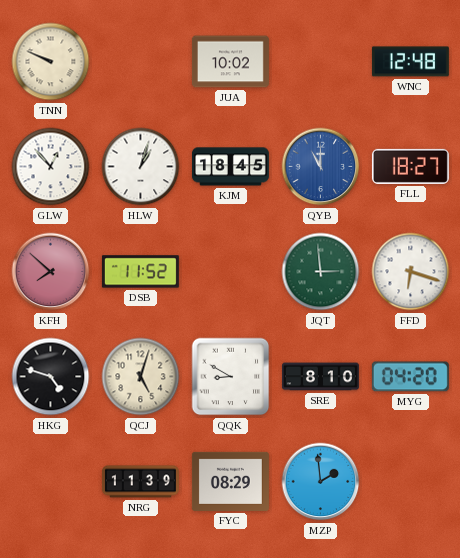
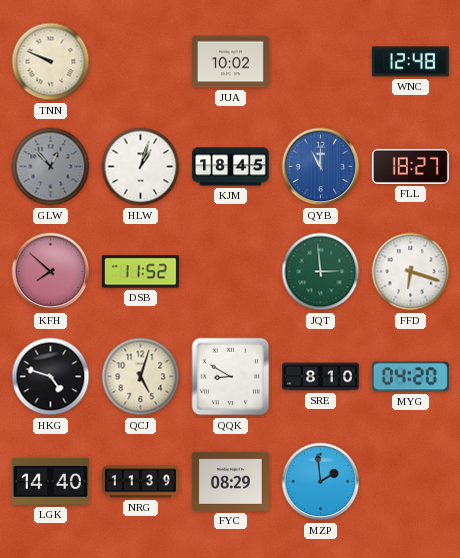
GLW dial: white -> grey
LGK: none -> 14:40
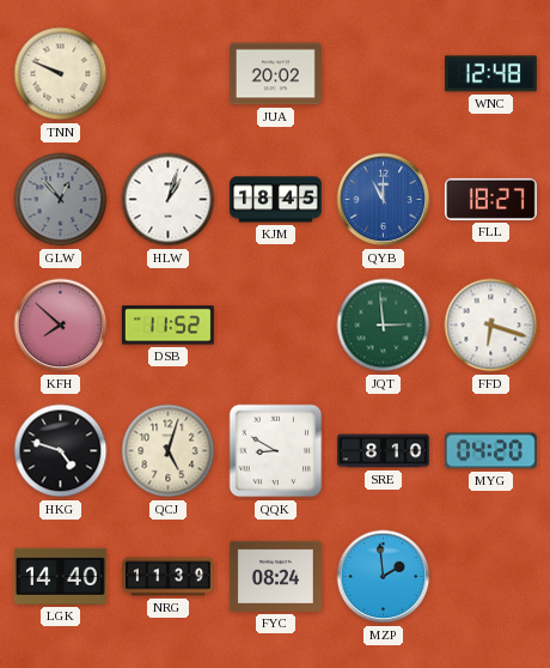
JUA: 10:02 -> 20:02
FYC: 08:29 -> 08:24
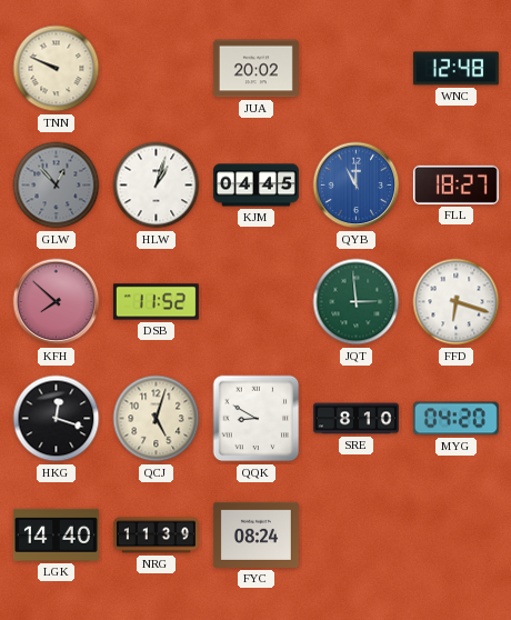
KJM: 18:45 -> 04:45
HKG: 4:48 -> 12:18
MZP: 1:59 -> none
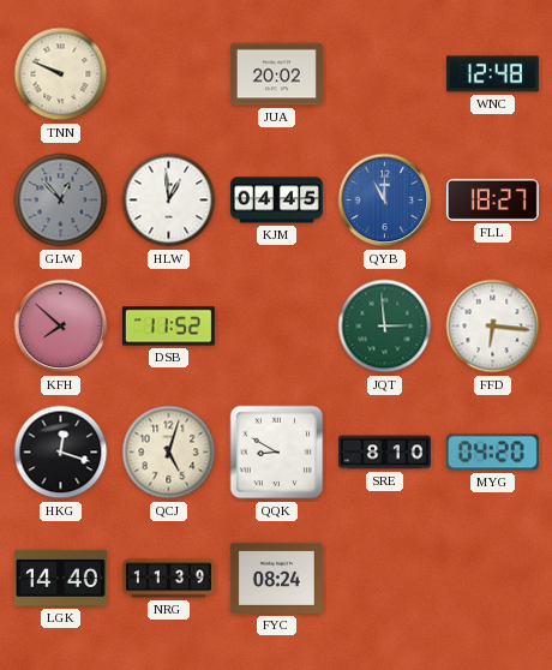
HLW: 1:03 -> 12:59
FFD: 6:18 -> 6:16
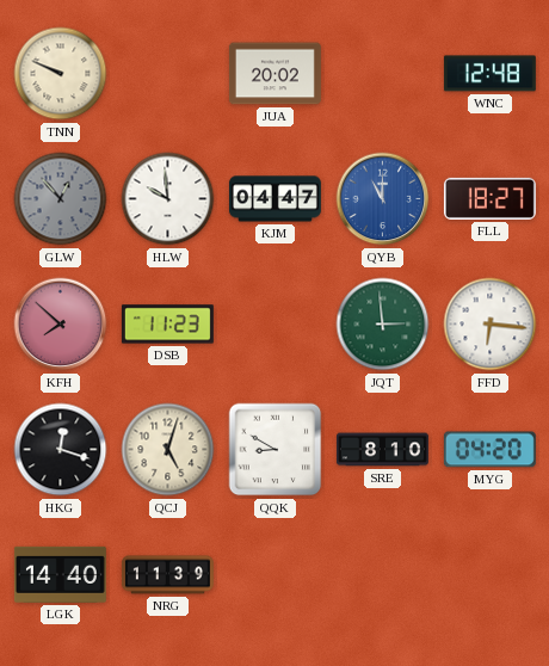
HLW: 12:59 -> 9:59
KJM: 04:45 -> 04:47
DSB: 11:52 -> 11:23
FYC: 08:24 -> none
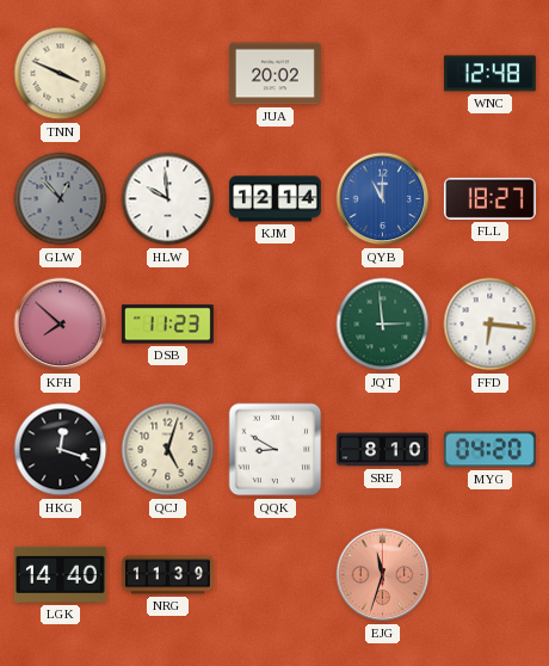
TNN: 9:49 -> 3:49
KJM: 04:47 -> 12:14
EJG: none -> 11:33
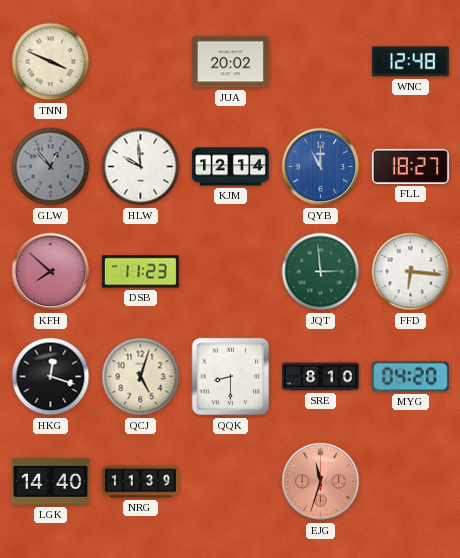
QQK: 8:50 -> 8:30
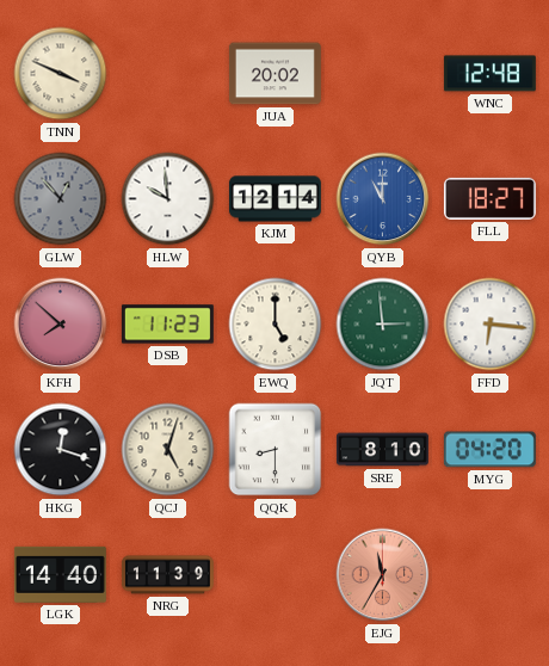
EWQ: none -> 5:00
EJG: 11:33 -> 11:35
